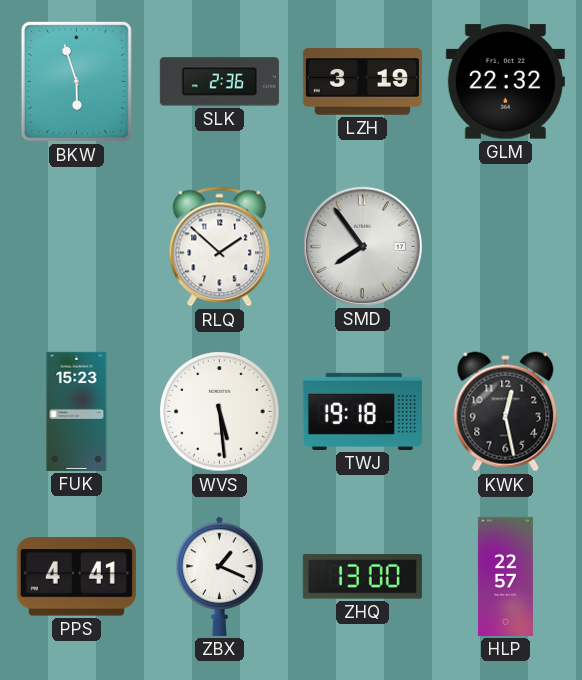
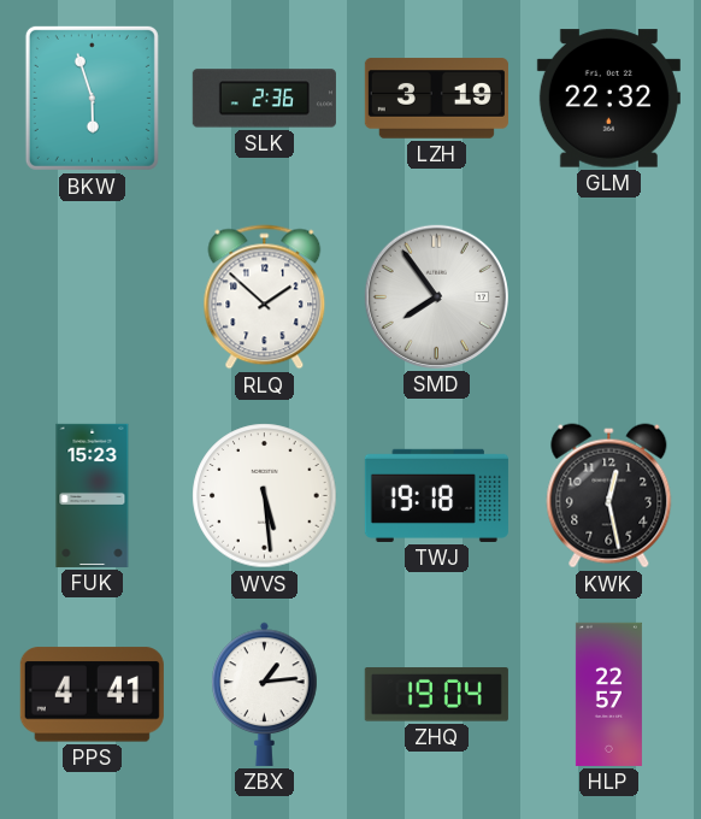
ZBX: 1:19 -> 1:14
ZHQ: 13:00 -> 19:04
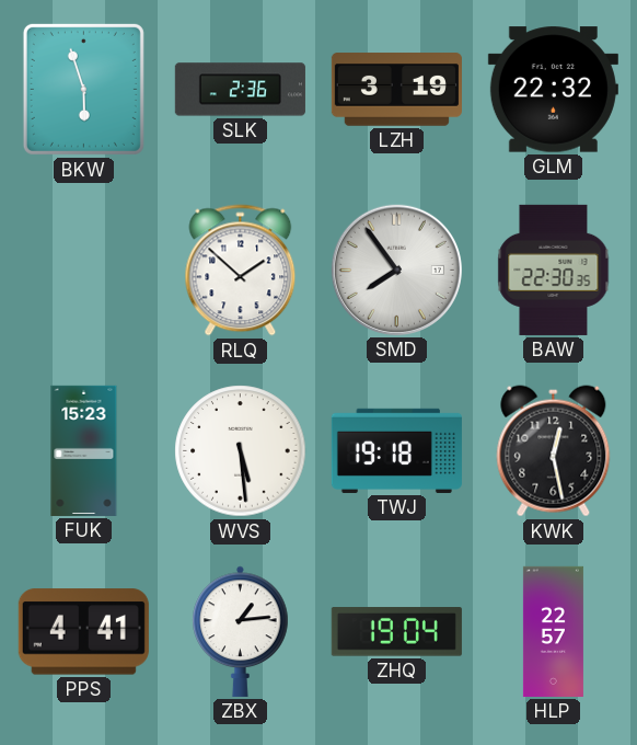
BAW: none -> 22:30
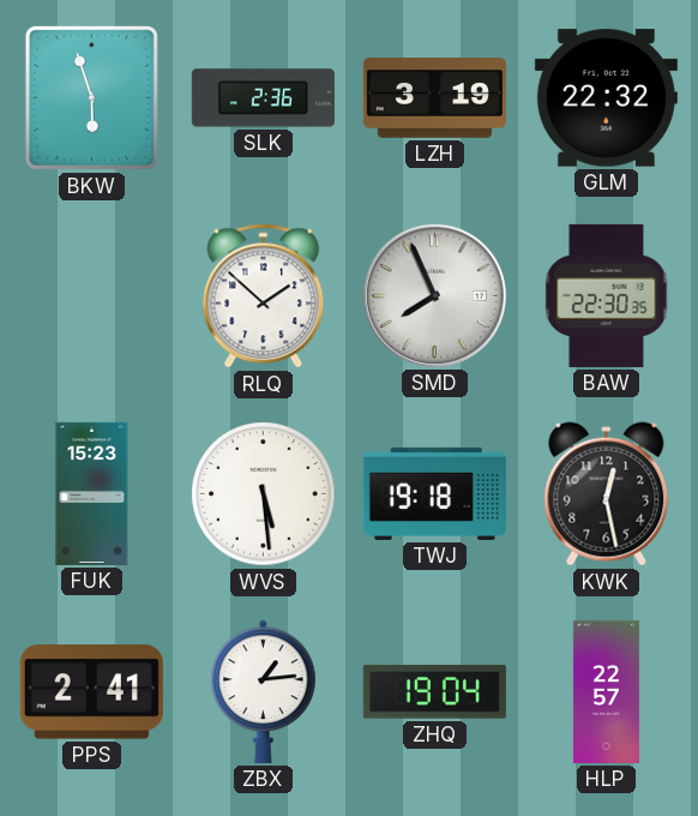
SMD: 7:54 -> 7:56
PPS: 4:41 -> 2:41
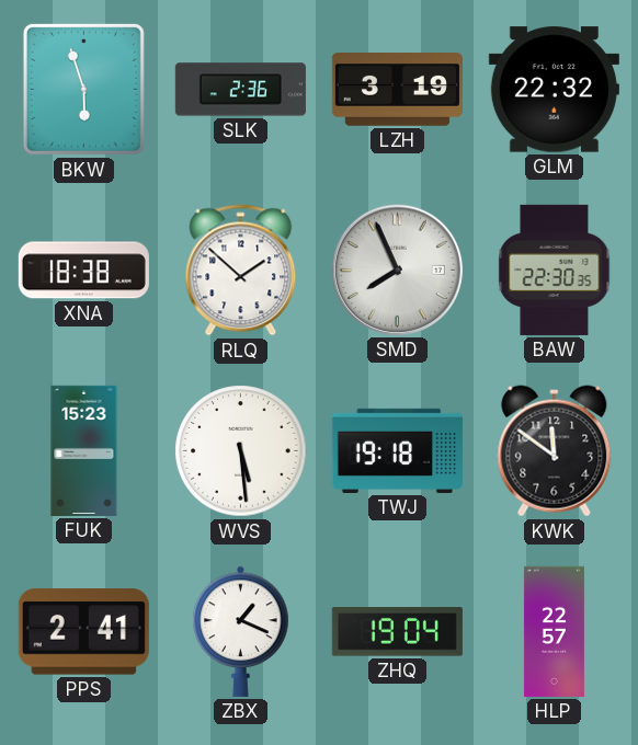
XNA: none -> 18:38
KWK: 12:28 -> 11:51
ZBX: 1:14 -> 1:19
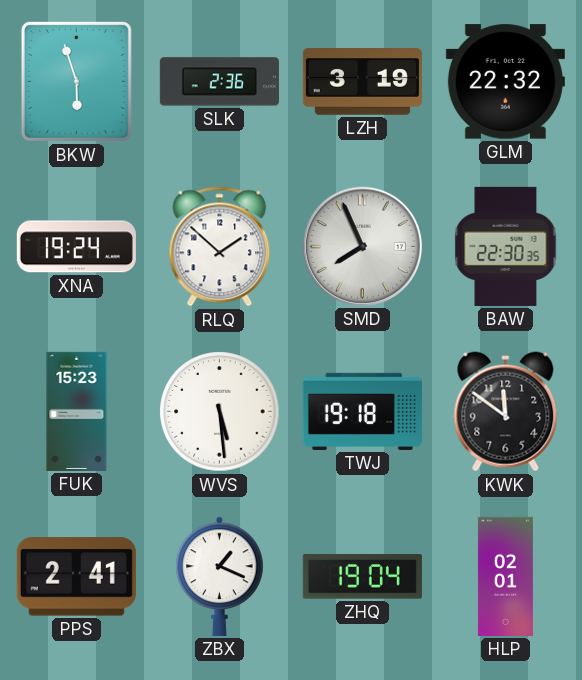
XNA: 18:38 -> 19:24
HLP: 22:57 -> 02:01
